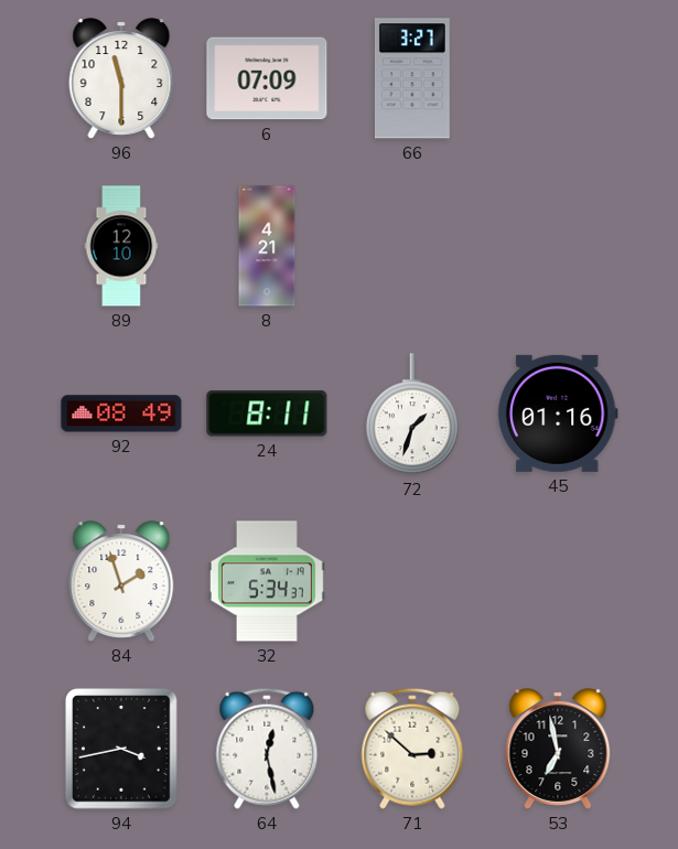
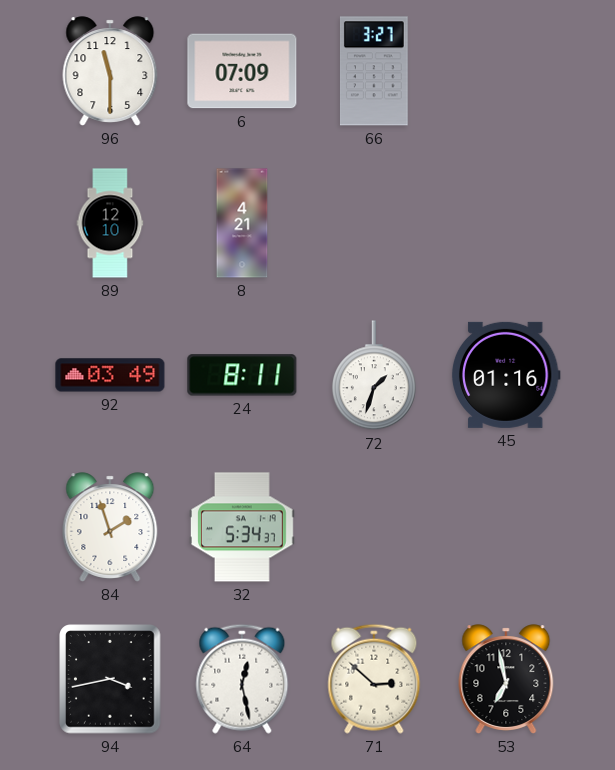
92: 08:49 -> 03:49
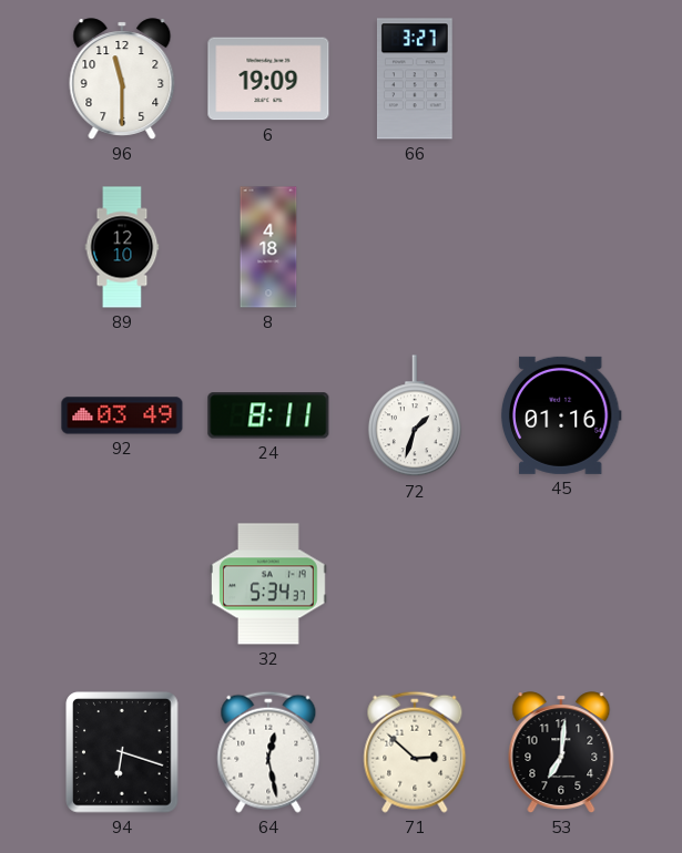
6: 07:09 -> 19:09
8: 4:21 -> 4:18
84: 1:57 -> none
94: 3:43 -> 6:18
53: 6:58 -> 7:01
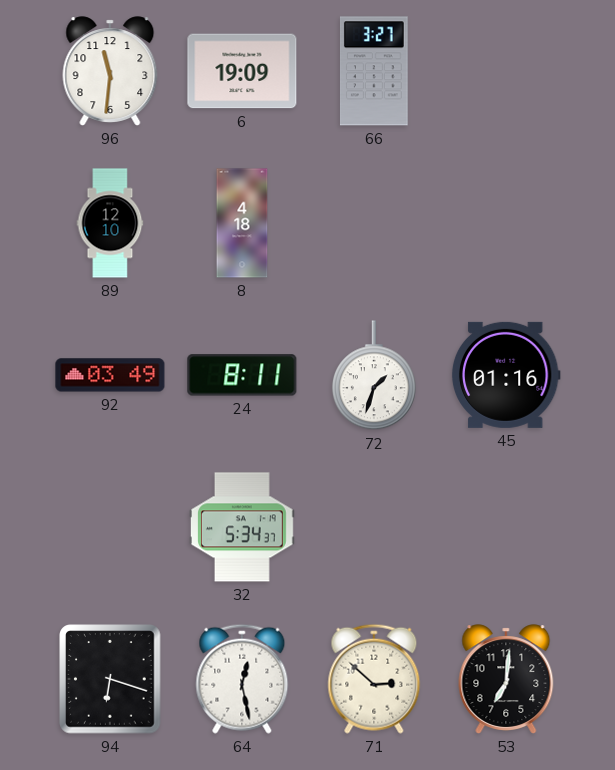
96: 11:30 -> 11:31
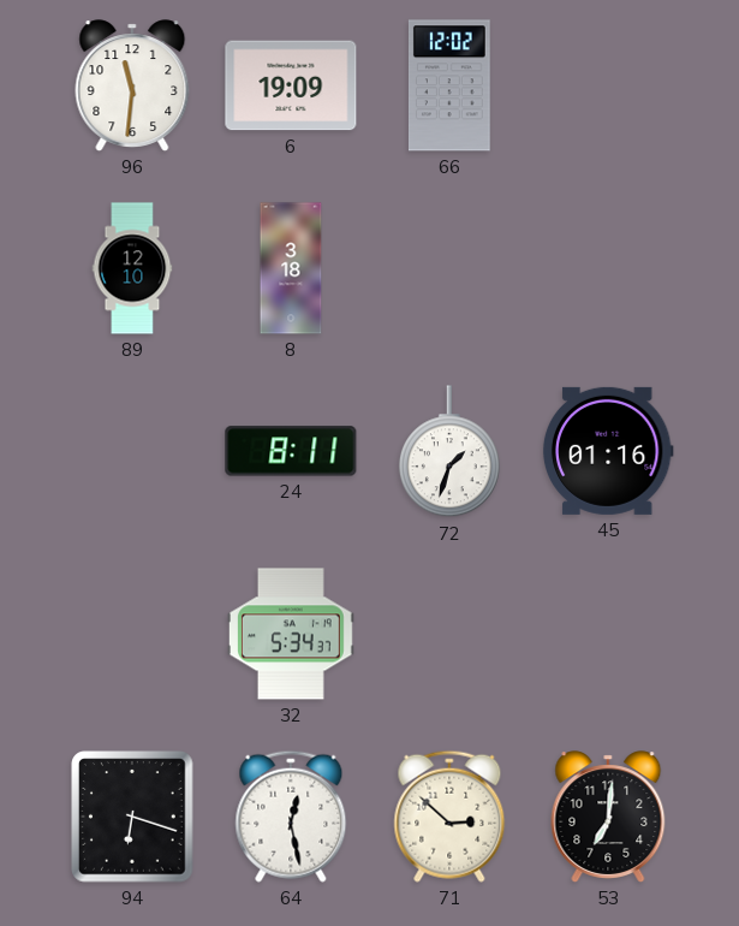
66: 3:27 -> 12:02
8: 4:18 -> 3:18
92: 03:49 -> none
